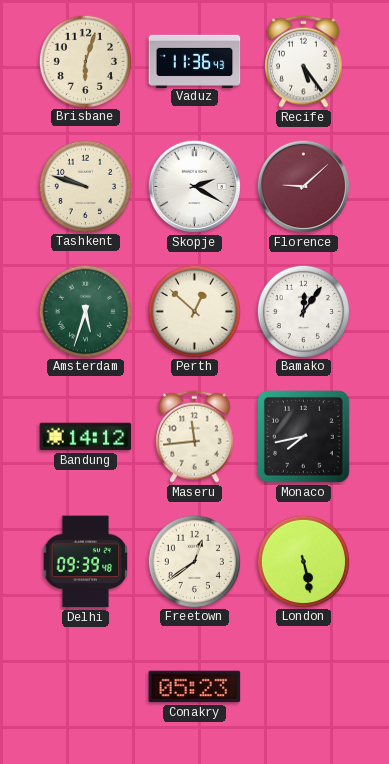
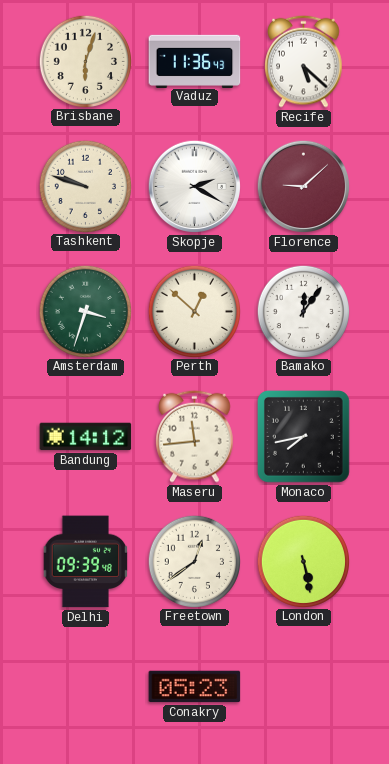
Recife: 5:24 -> 5:22
Amsterdam: 5:33 -> 3:33
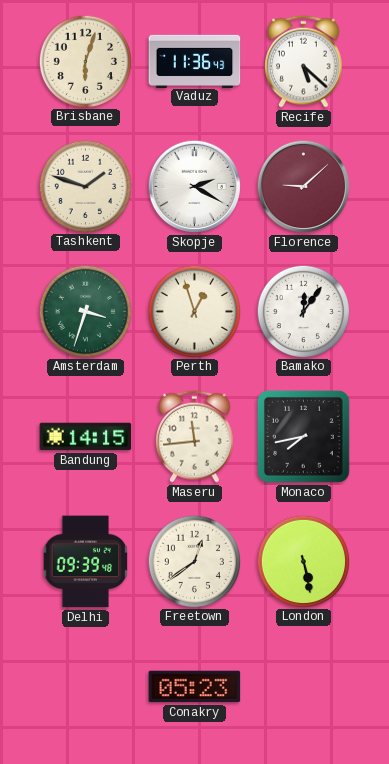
Tashkent: 9:48 -> 1:48
Perth: 12:52 -> 12:57
Bandung: 14:12 -> 14:15
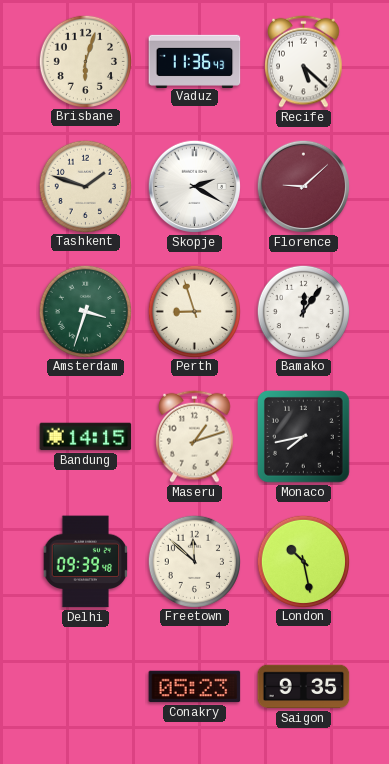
Perth: 12:57 -> 8:57
Maseru: 11:44 -> 1:12
Freetown: 12:39 -> 11:52
London: 5:28 -> 10:28
Saigon: none -> 9:35
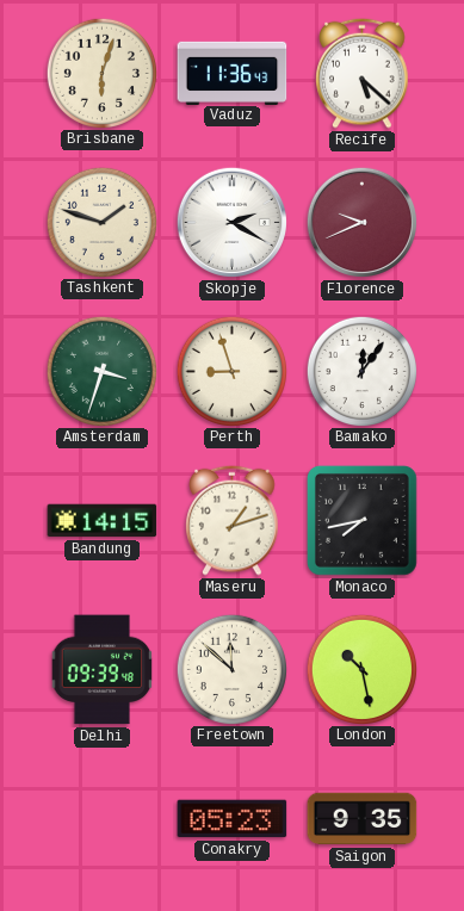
Florence: 9:08 -> 9:41
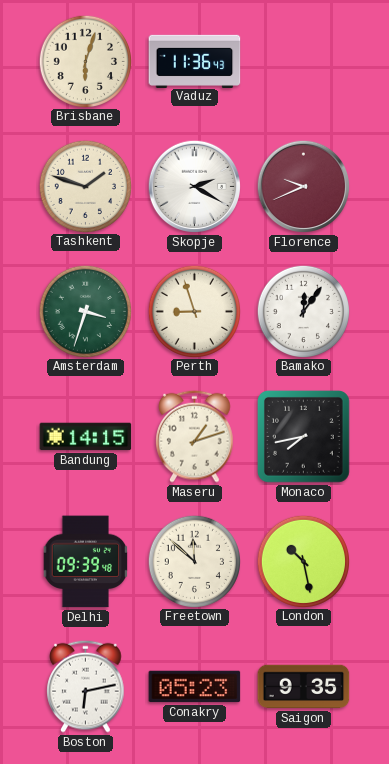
Recife: 5:22 -> none
Boston: none -> 6:13
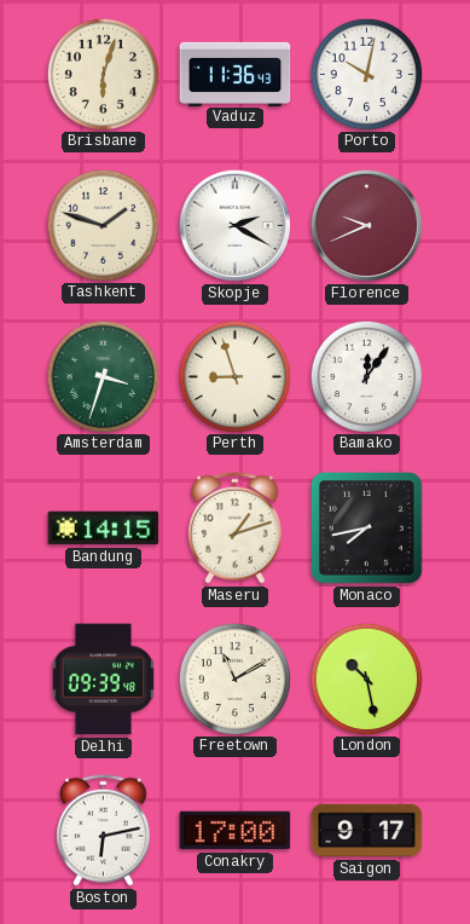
Porto: none -> 10:02
Freetown: 11:52 -> 11:10
Conakry: 05:23 -> 17:00
Saigon: 9:35 -> 9:17
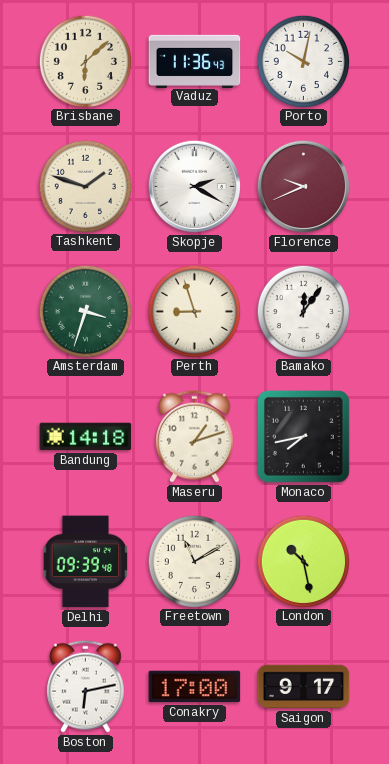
Brisbane: 6:03 -> 6:08
Bandung: 14:15 -> 14:18
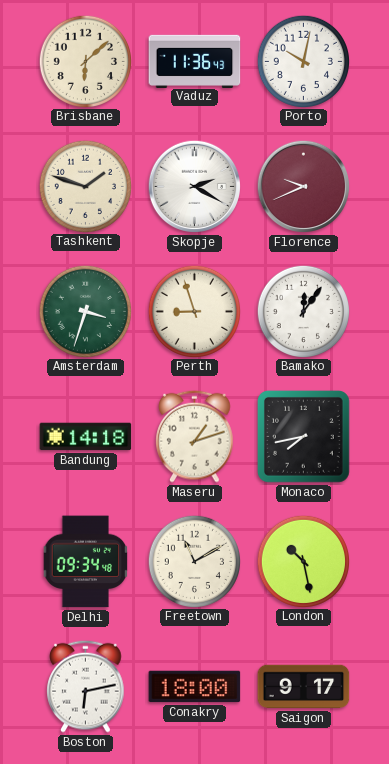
Delhi: 09:39 -> 09:34
Conakry: 17:00 -> 18:00
